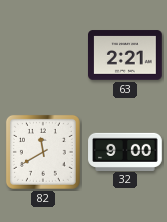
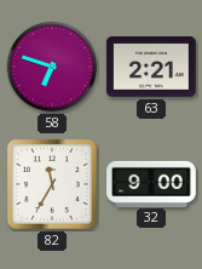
58: none -> 6:48
82: 11:40 -> 11:35
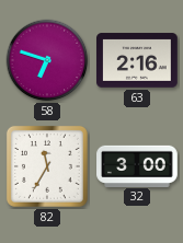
63: 2:21 -> 2:16
32: 9:00 -> 3:00
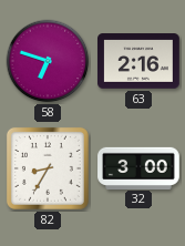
82: 11:35 -> 8:35
